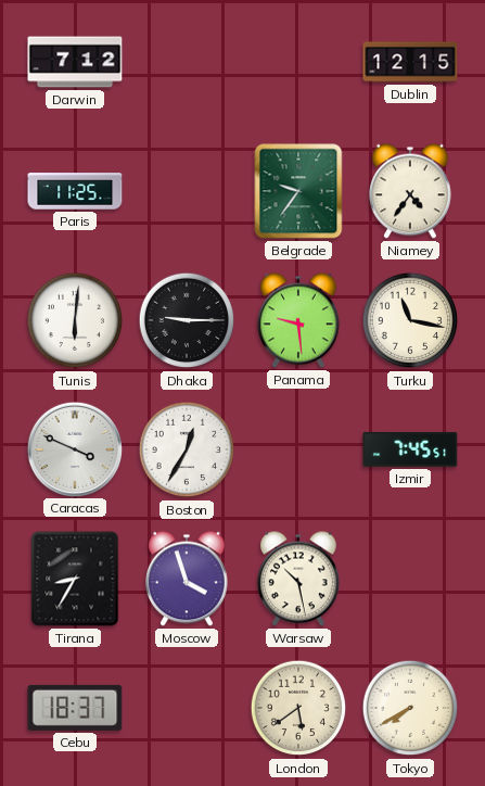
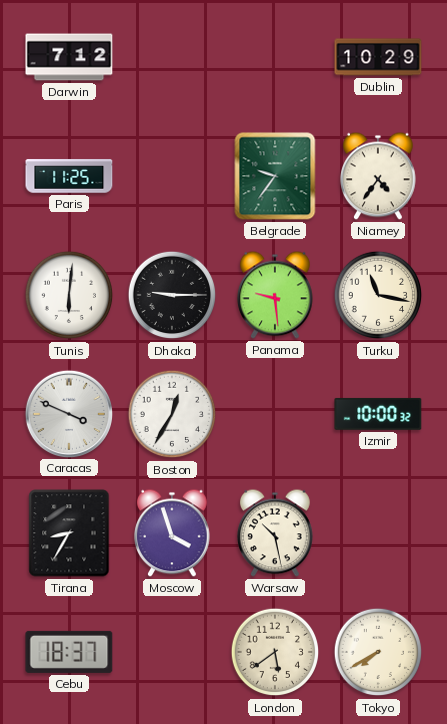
Dublin: 12:15 -> 10:29
Izmir: 7:45 -> 10:00
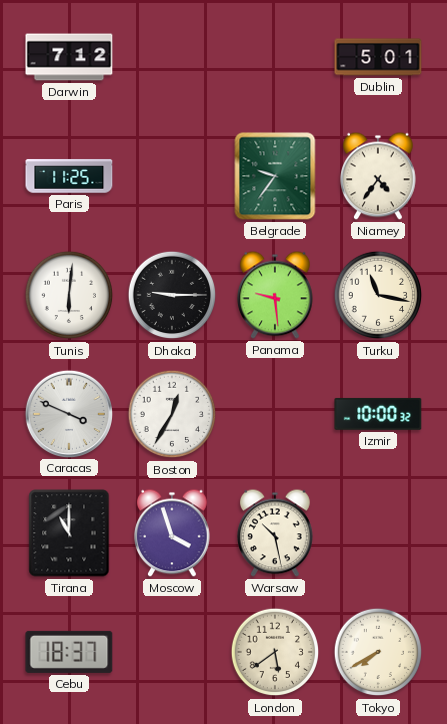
Dublin: 10:29 -> 5:01
Tirana: 8:35 -> 11:00
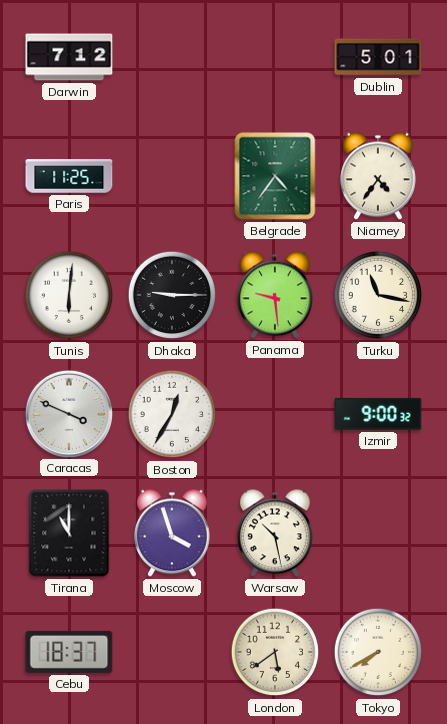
Belgrade: 9:36 -> 4:36
Izmir: 10:00 -> 9:00
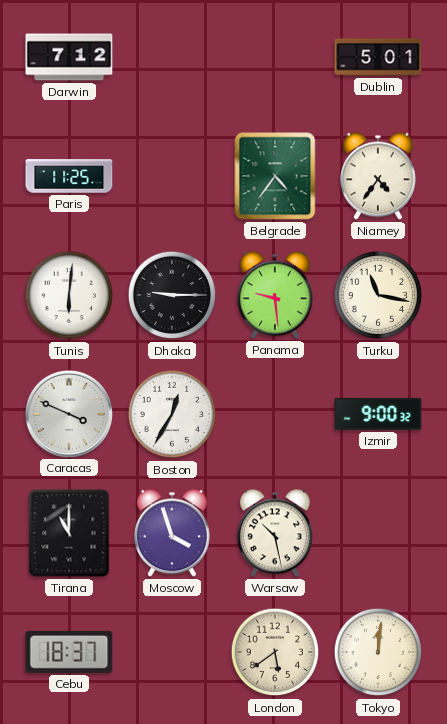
Tokyo: 7:40 -> 12:01
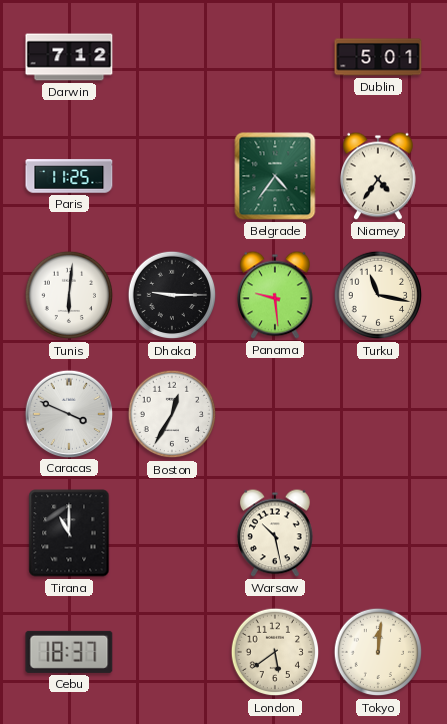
Izmir: 9:00 -> none
Moscow: 3:57 -> none
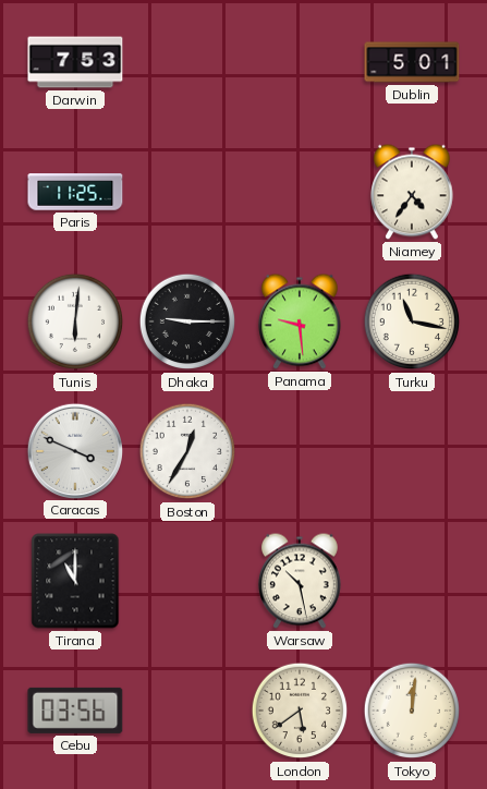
Darwin: 7:12 -> 7:53
Belgrade: 4:36 -> none
Cebu: 18:37 -> 03:56
